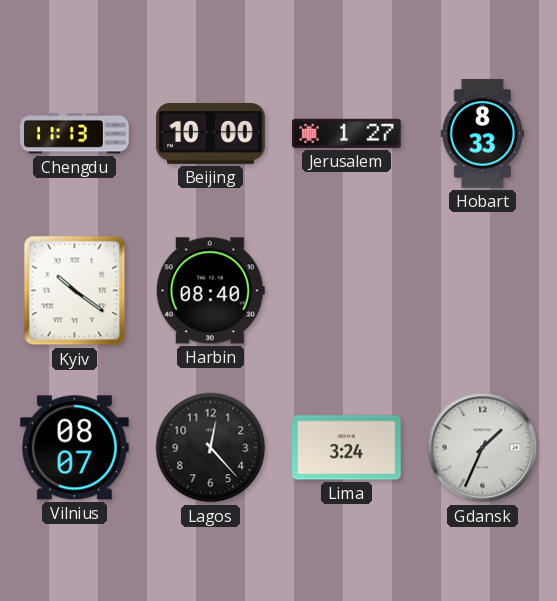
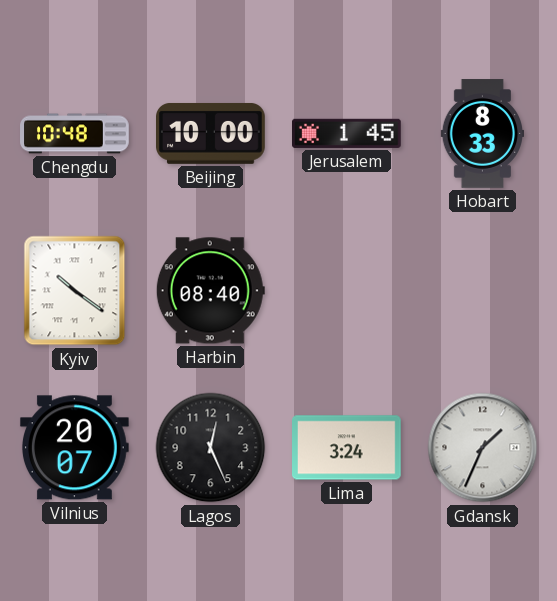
Chengdu: 11:13 -> 10:48
Jerusalem: 1:27 -> 1:45
Vilnius: 08:07 -> 20:07
Lagos: 12:23 -> 12:26
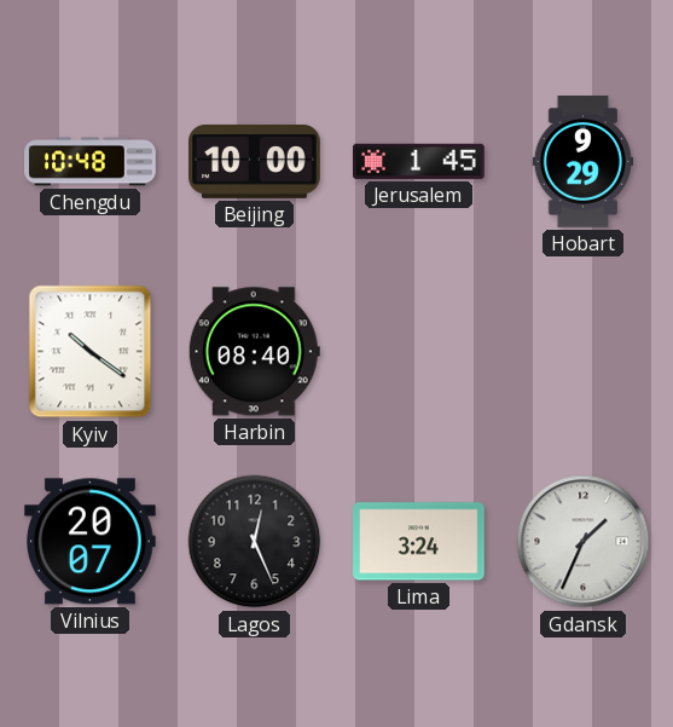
Hobart: 8:33 -> 9:29
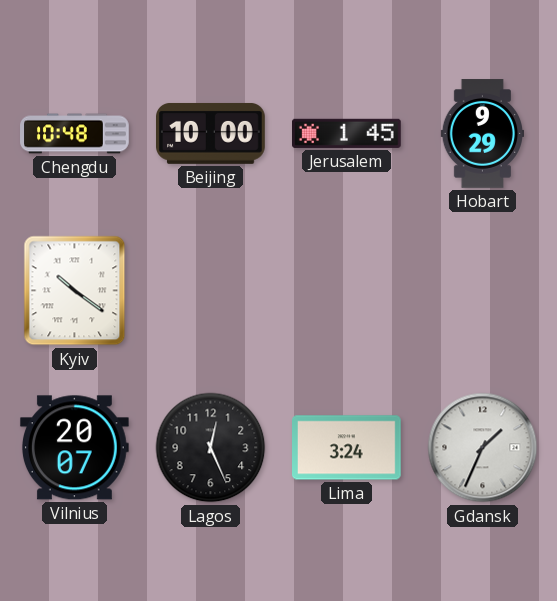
Harbin: 08:40 -> none
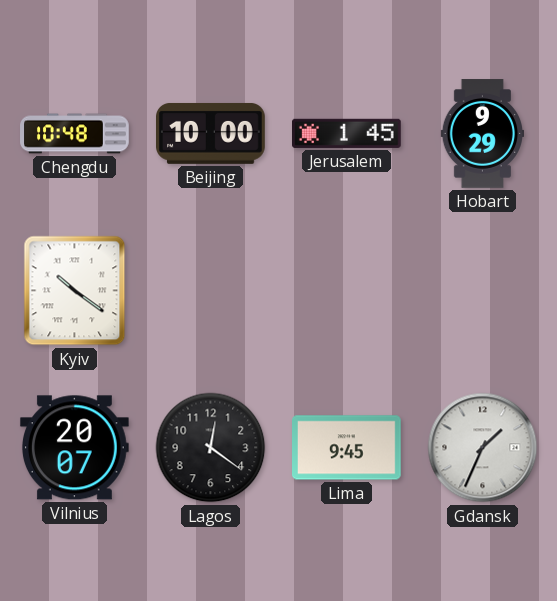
Lagos: 12:26 -> 12:21
Lima: 3:24 -> 9:45
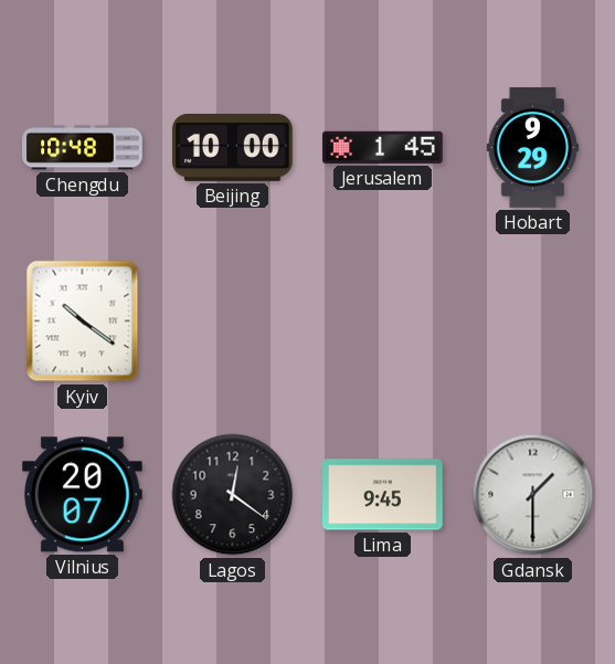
Gdansk: 1:34 -> 1:30
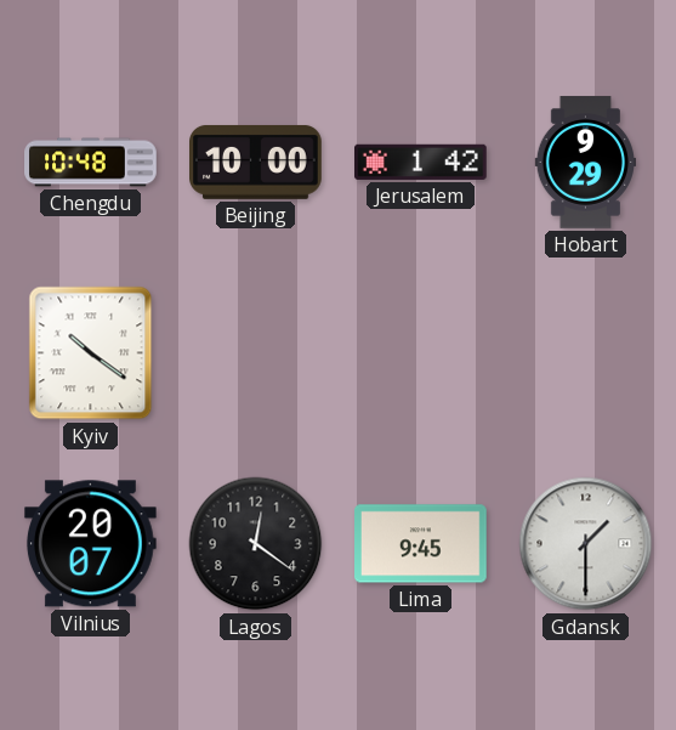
Jerusalem: 1:45 -> 1:42
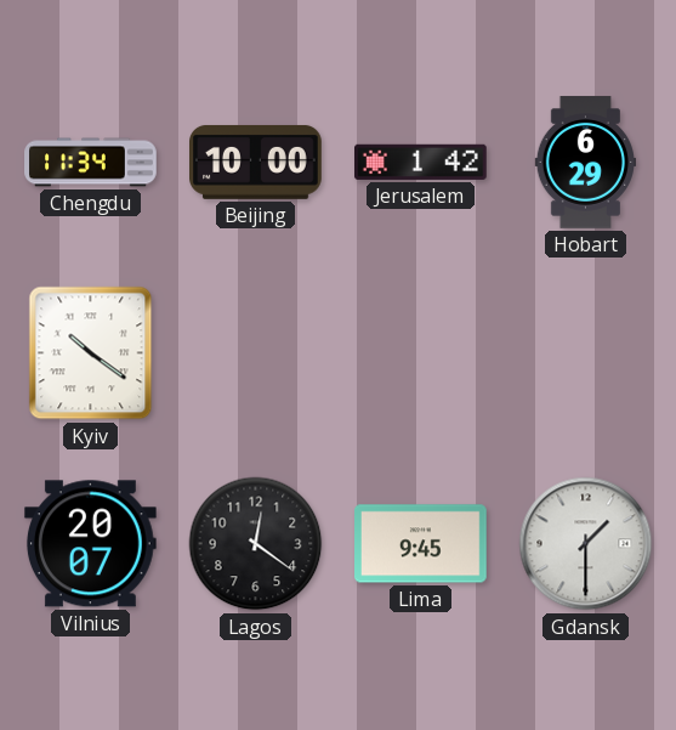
Chengdu: 10:48 -> 11:34
Hobart: 9:29 -> 6:29
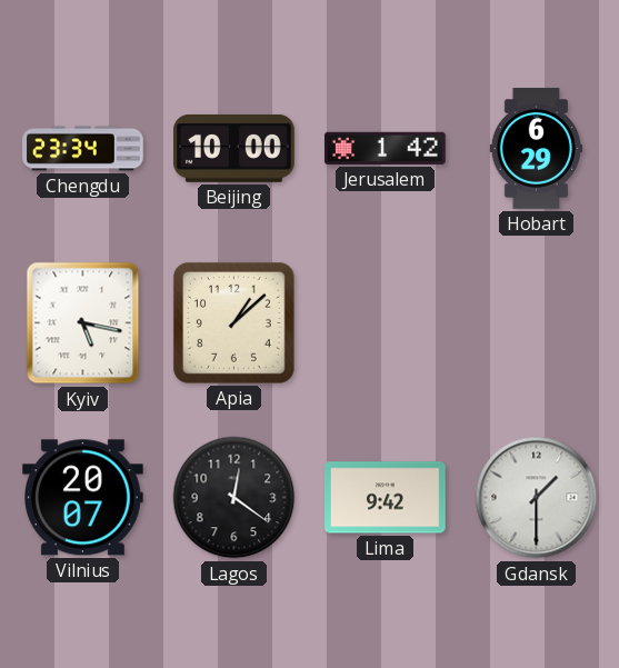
Chengdu: 11:34 -> 23:34
Kyiv: 10:21 -> 5:17
Apia: none -> 1:08
Lima: 9:45 -> 9:42
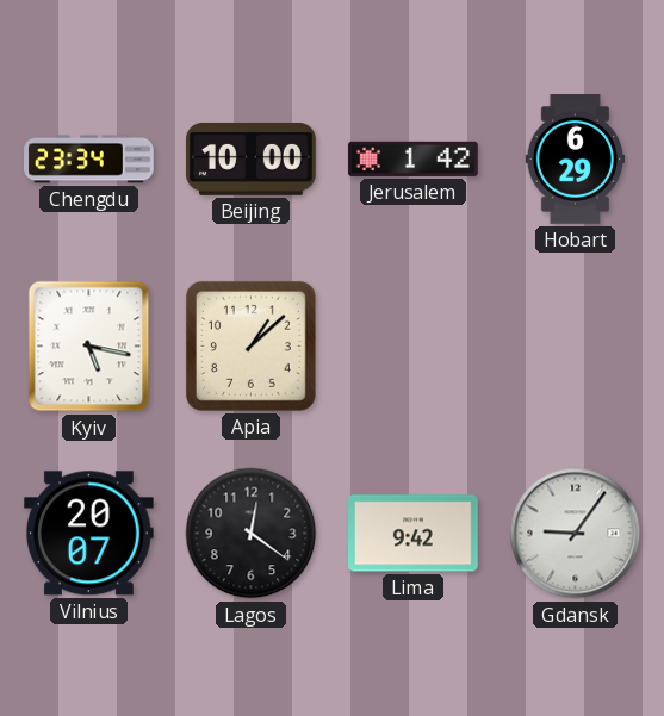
Gdansk: 1:30 -> 9:06
